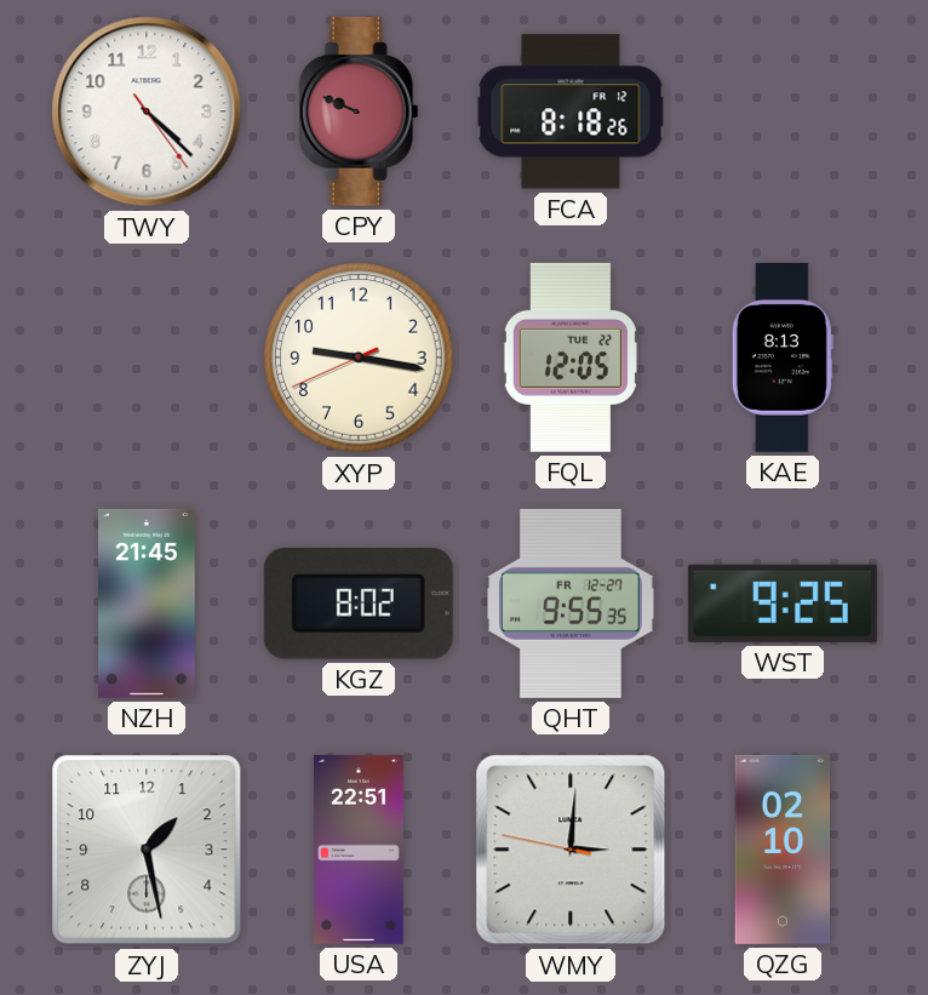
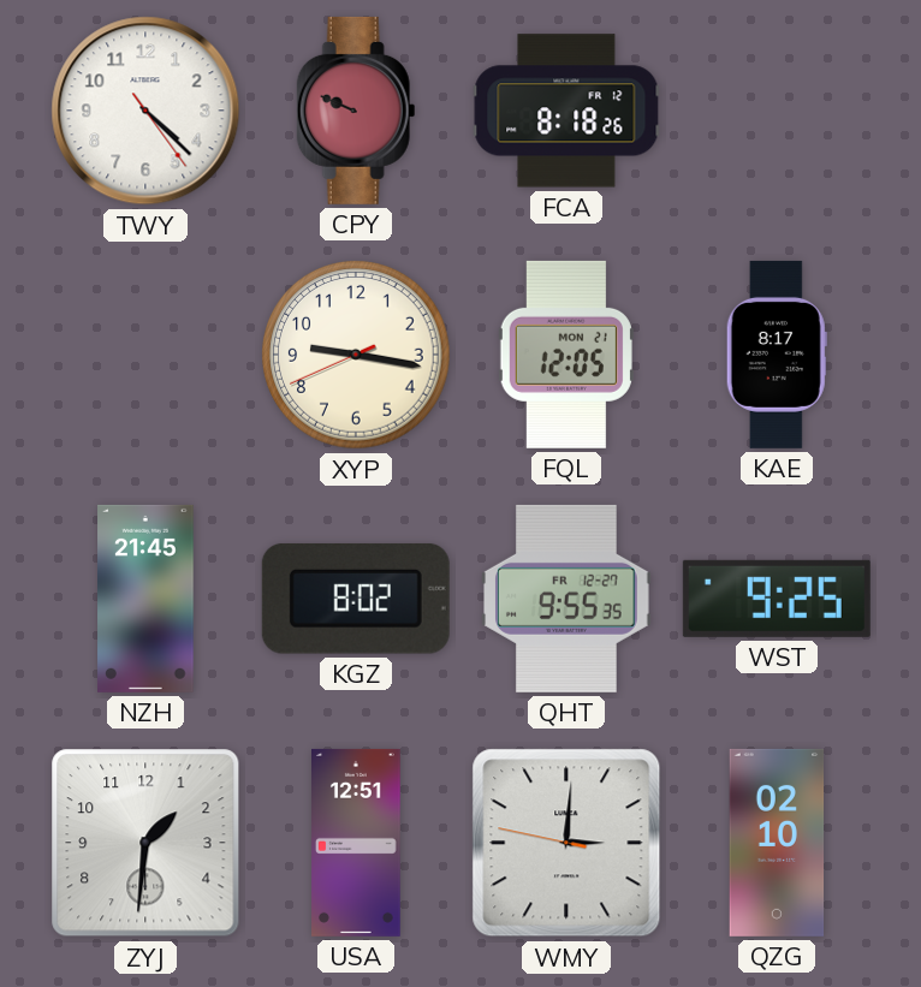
FQL date: TUE 22 -> MON 21
KAE: 8:13 -> 8:17
ZYJ: 1:28 -> 1:31
USA: 22:51 -> 12:51
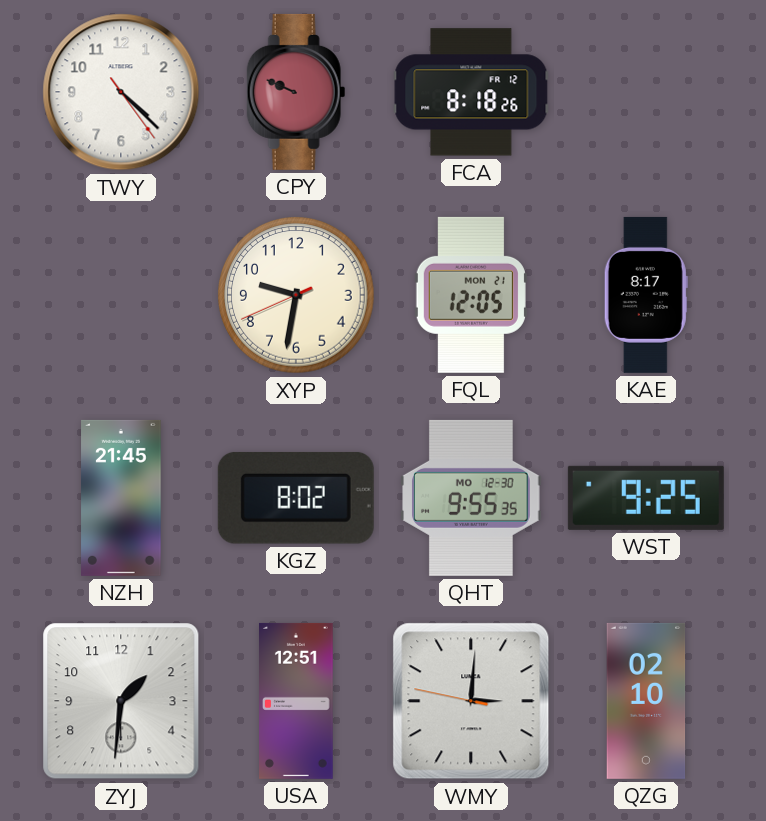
XYP: 9:16 -> 9:31
QHT date: FR 12-27 -> MO 12-30
